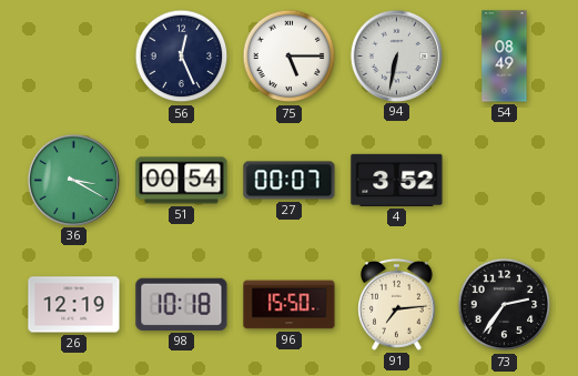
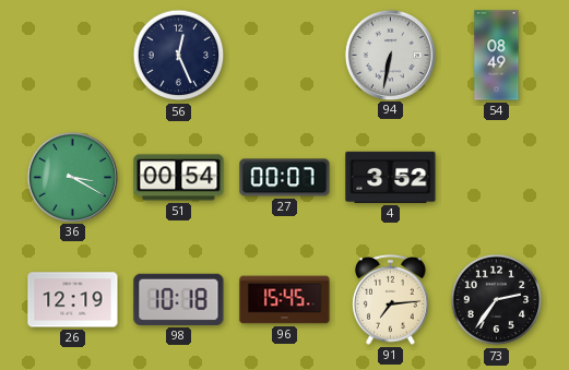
75: 5:15 -> none
96: 15:50 -> 15:45
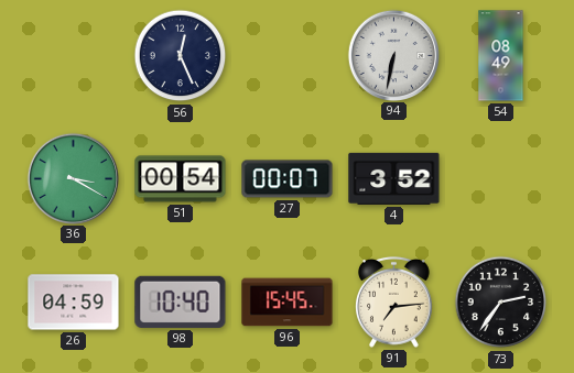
26: 12:19 -> 04:59
98: 10:18 -> 10:40
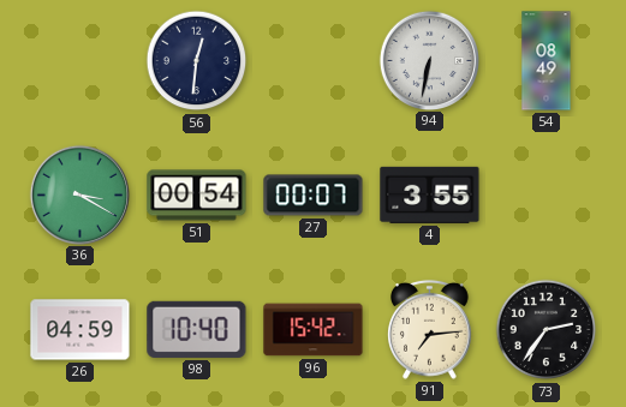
56: 12:26 -> 12:31
4: 3:52 -> 3:55
96: 15:45 -> 15:42
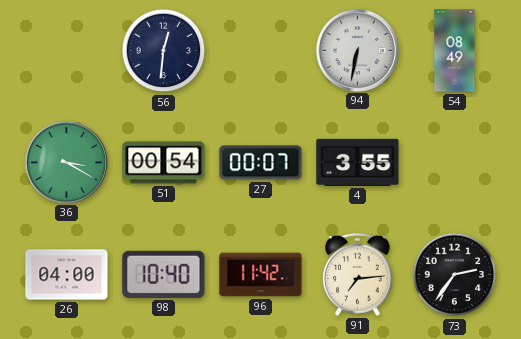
26: 04:59 -> 04:00
96: 15:42 -> 11:42
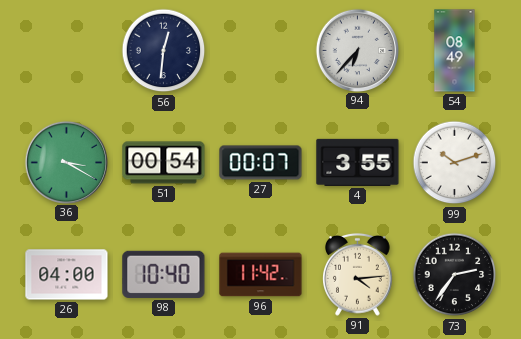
94: 6:32 -> 6:37
99: none -> 10:12
91: 7:14 -> 4:14
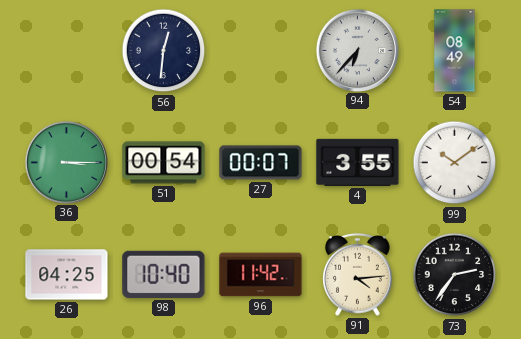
36: 3:20 -> 3:15
99: 10:12 -> 10:09
26: 04:00 -> 04:25
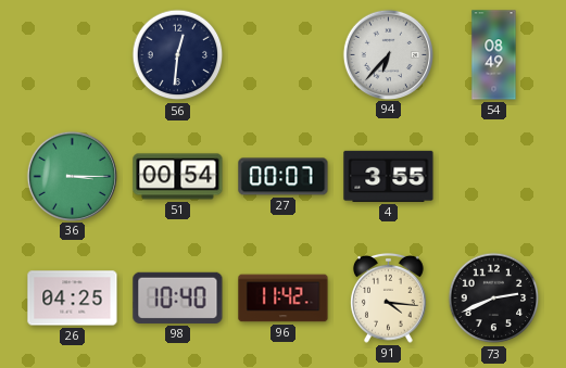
99: 10:09 -> none
91: 4:14 -> 4:16
73: 2:36 -> 2:41
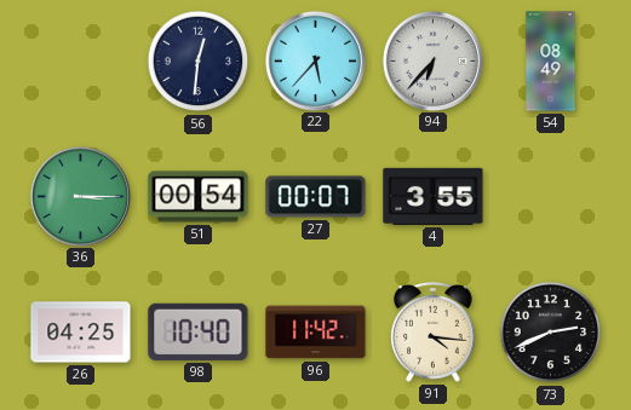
22: none -> 5:37
